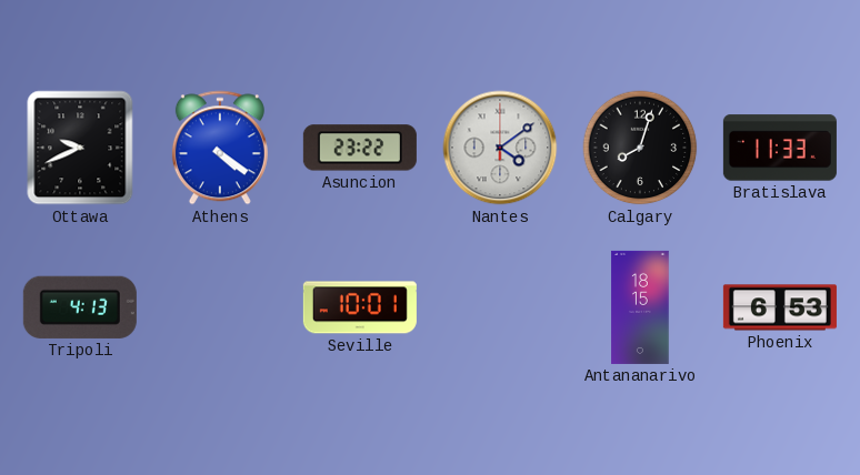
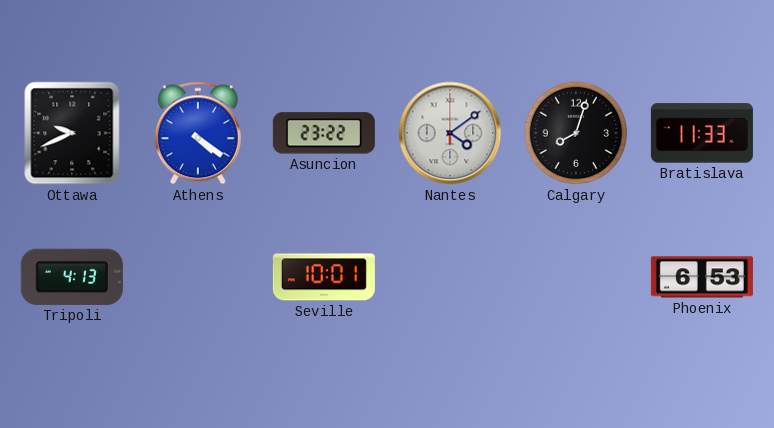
Antananarivo: 18:15 -> none
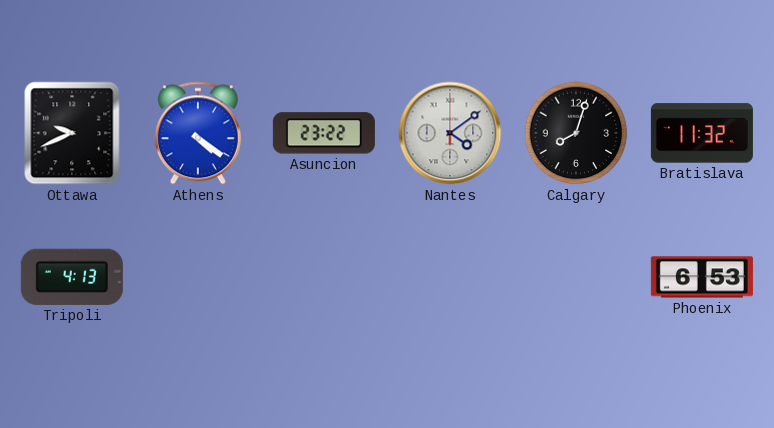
Bratislava: 11:33 -> 11:32
Seville: 10:01 -> none
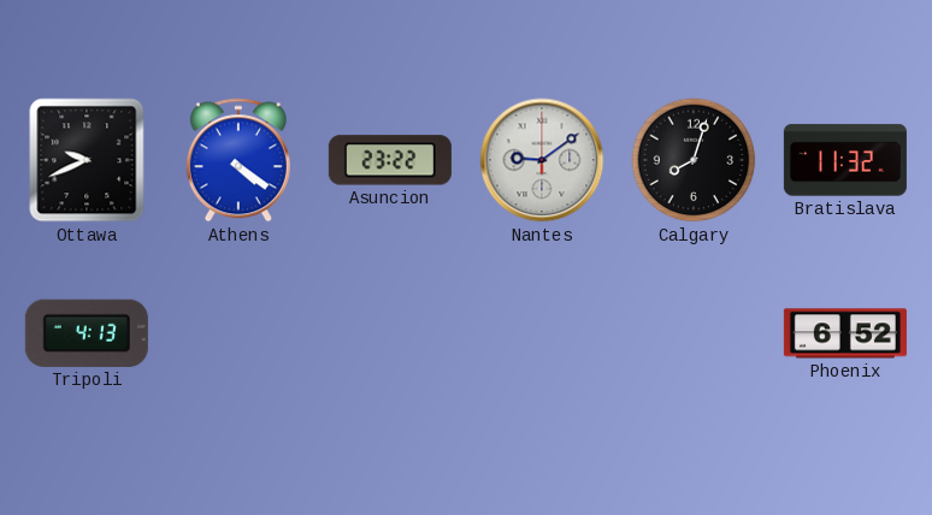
Nantes: 4:09 -> 9:09
Phoenix: 6:53 -> 6:52
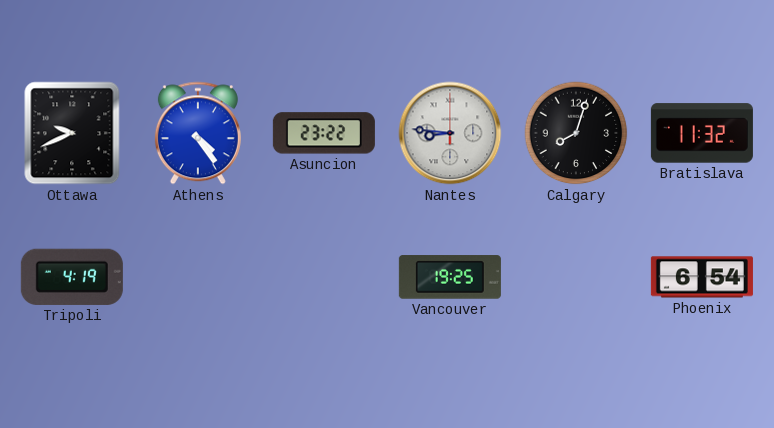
Athens: 4:21 -> 4:24
Nantes: 9:09 -> 8:46
Tripoli: 4:13 -> 4:19
Vancouver: none -> 19:25
Phoenix: 6:52 -> 6:54
